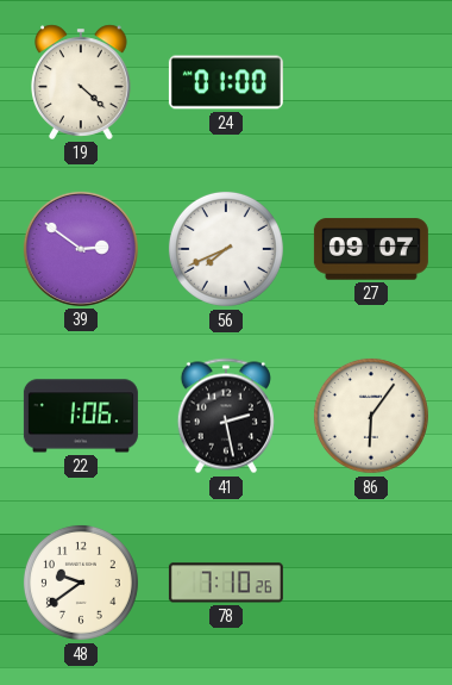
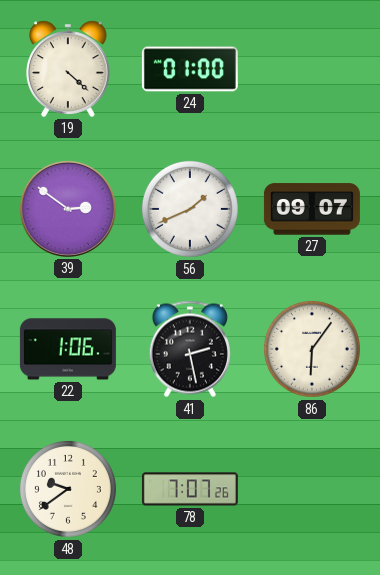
56: 7:41 -> 1:41
78: 7:10 -> 7:07
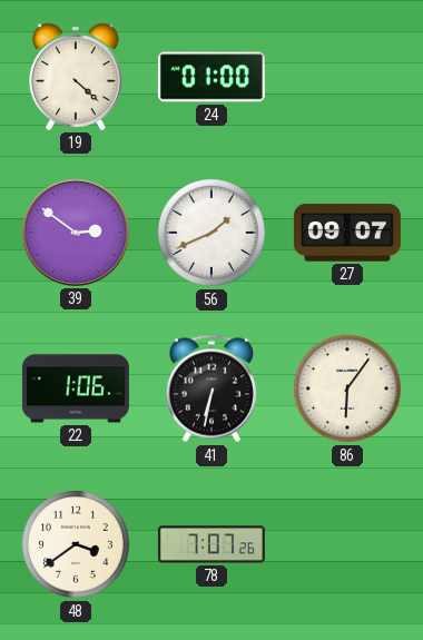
41: 2:28 -> 6:32
48: 9:39 -> 3:39
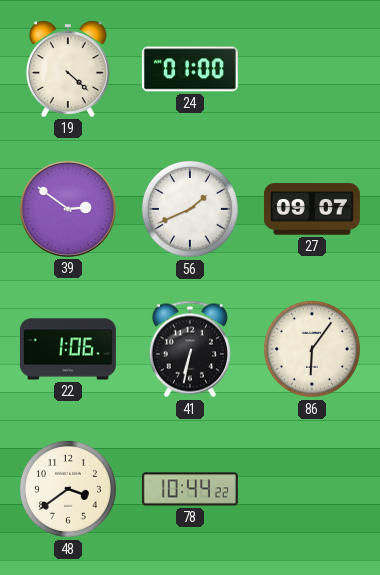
78: 7:07 -> 10:44
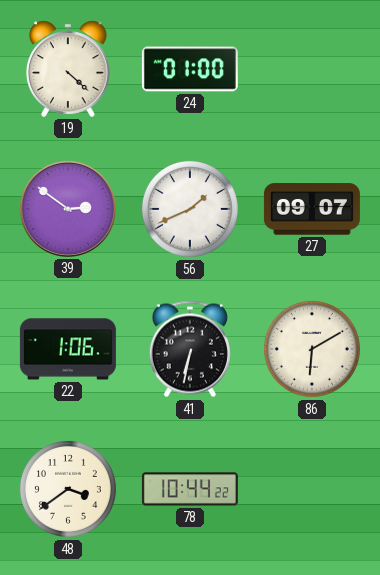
86: 6:06 -> 6:10
